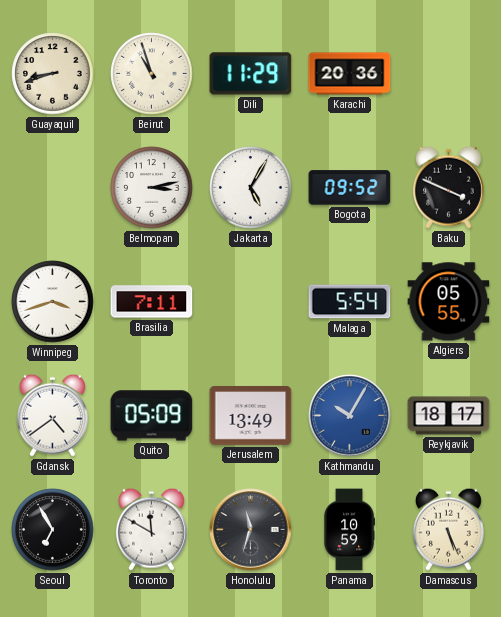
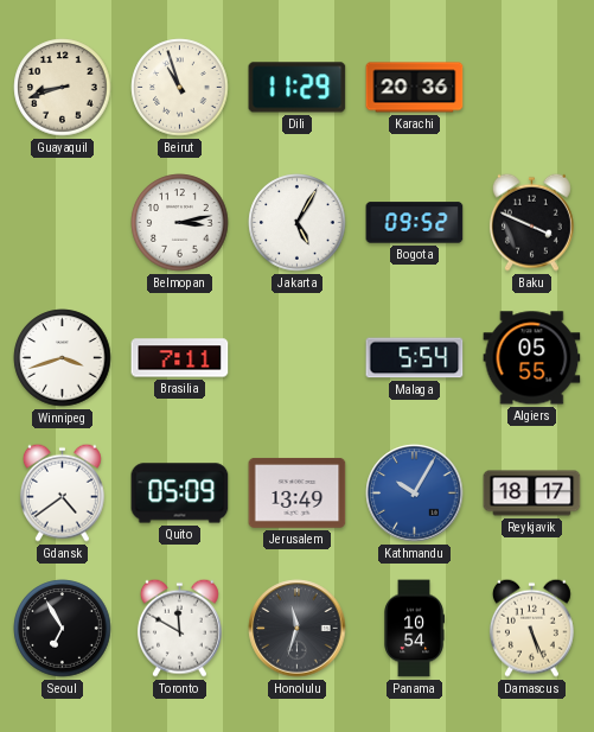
Panama: 10:59 -> 10:54
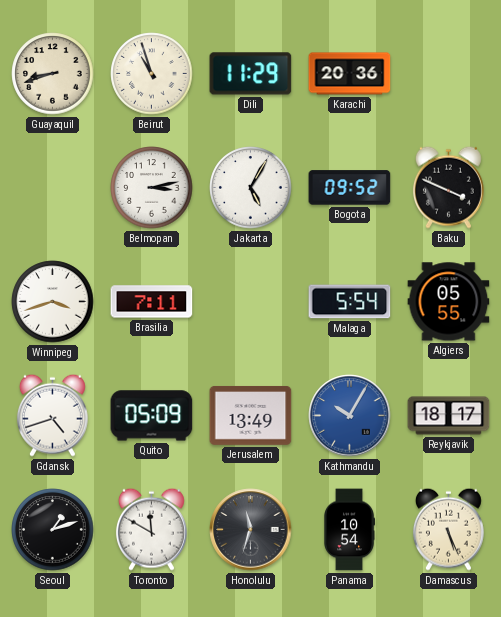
Gdansk: 4:39 -> 4:42
Seoul: 6:55 -> 1:12
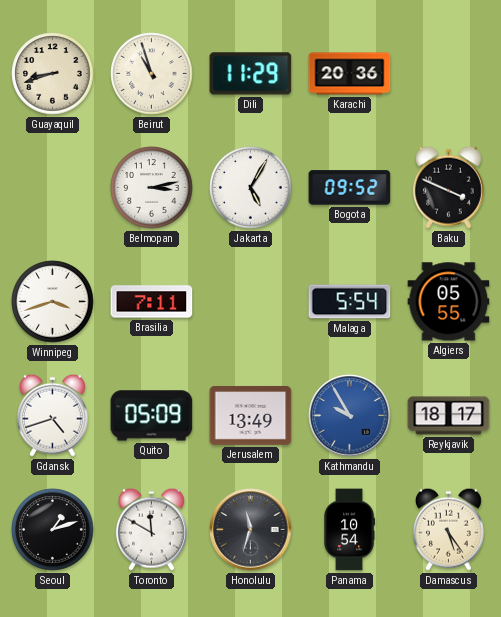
Kathmandu: 10:05 -> 9:55
Damascus: 5:26 -> 5:24
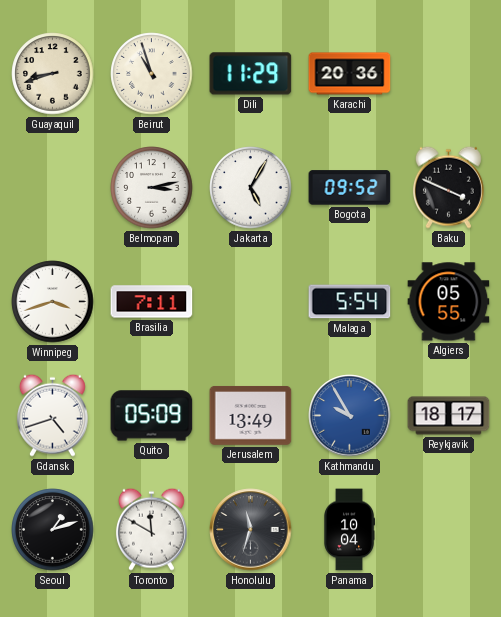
Panama: 10:54 -> 10:04
Damascus: 5:24 -> none
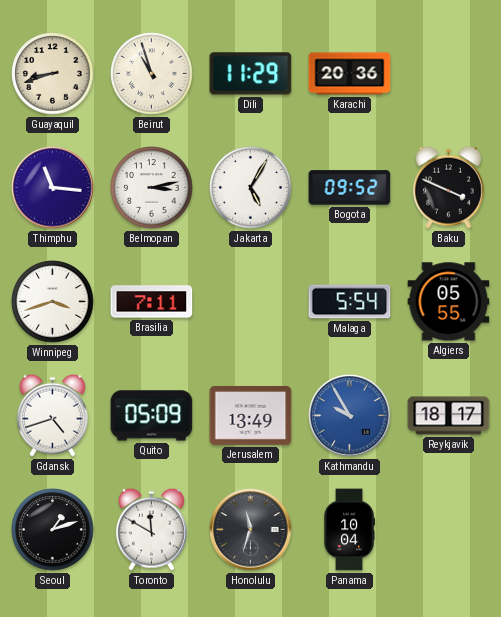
Thimphu: none -> 11:16
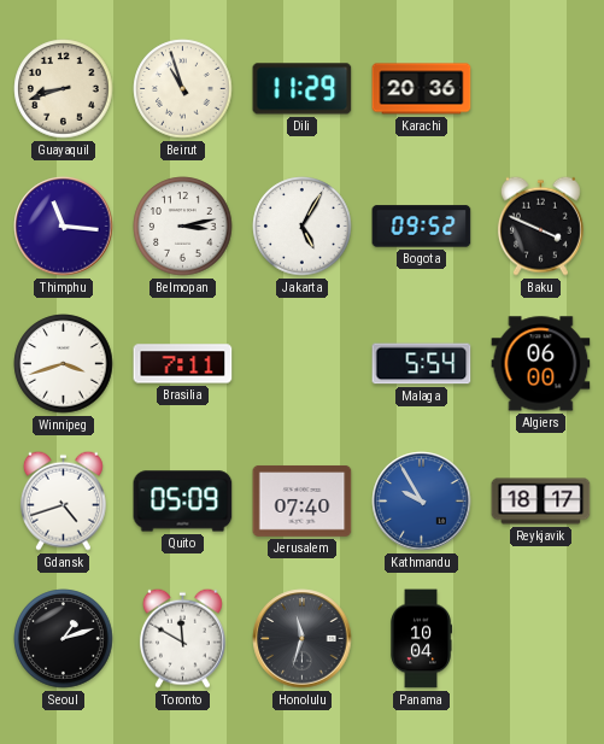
Algiers: 05:55 -> 06:00
Jerusalem: 13:49 -> 07:40
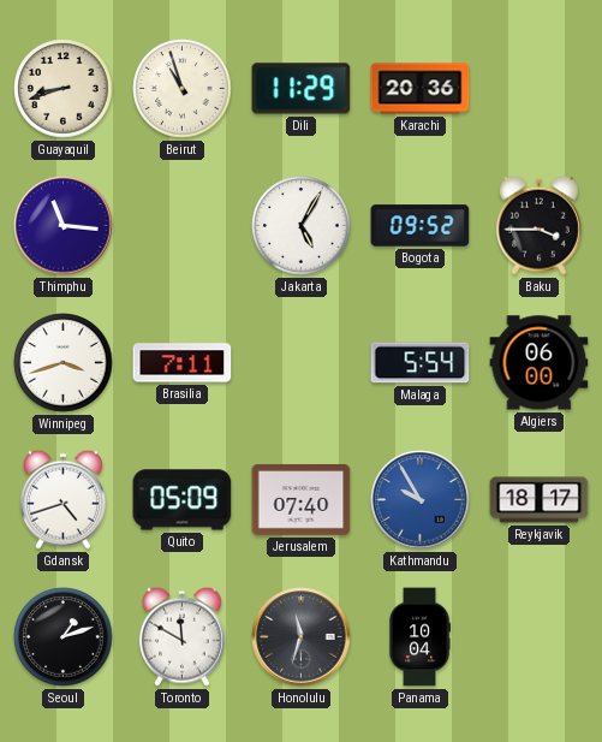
Belmopan: 3:13 -> none
Baku: 3:49 -> 3:45
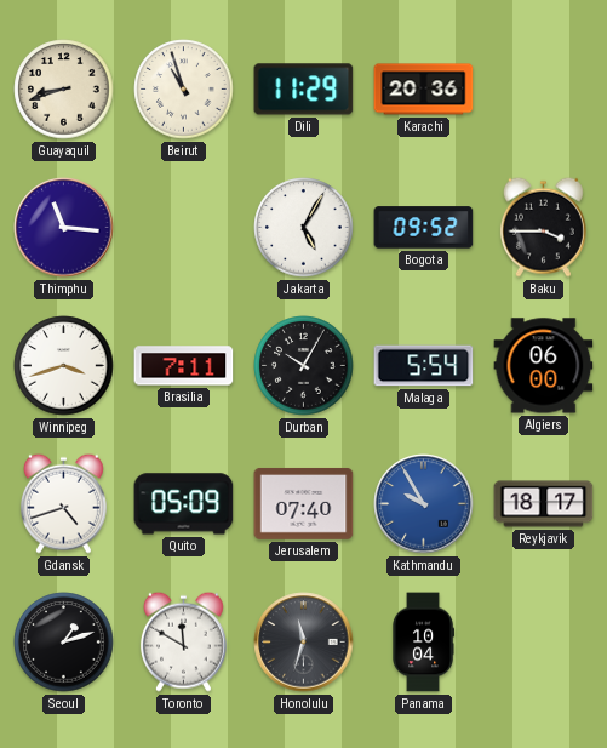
Durban: none -> 10:05
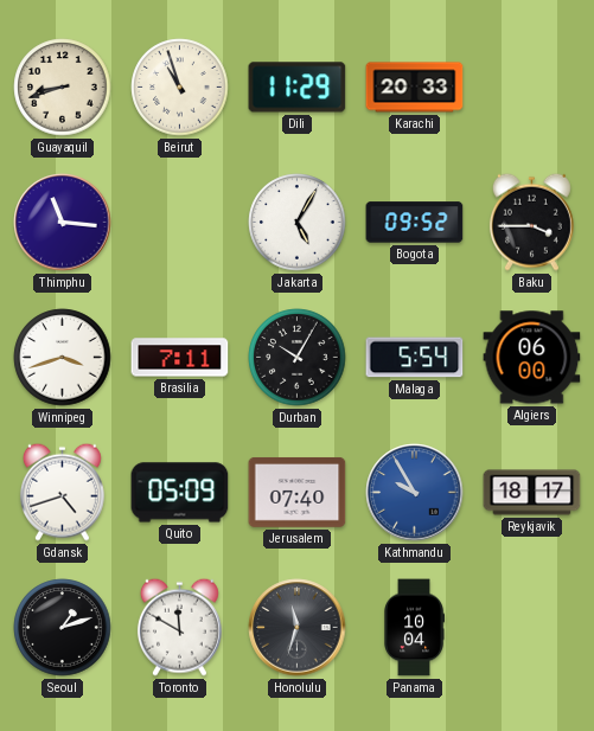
Karachi: 20:36 -> 20:33
